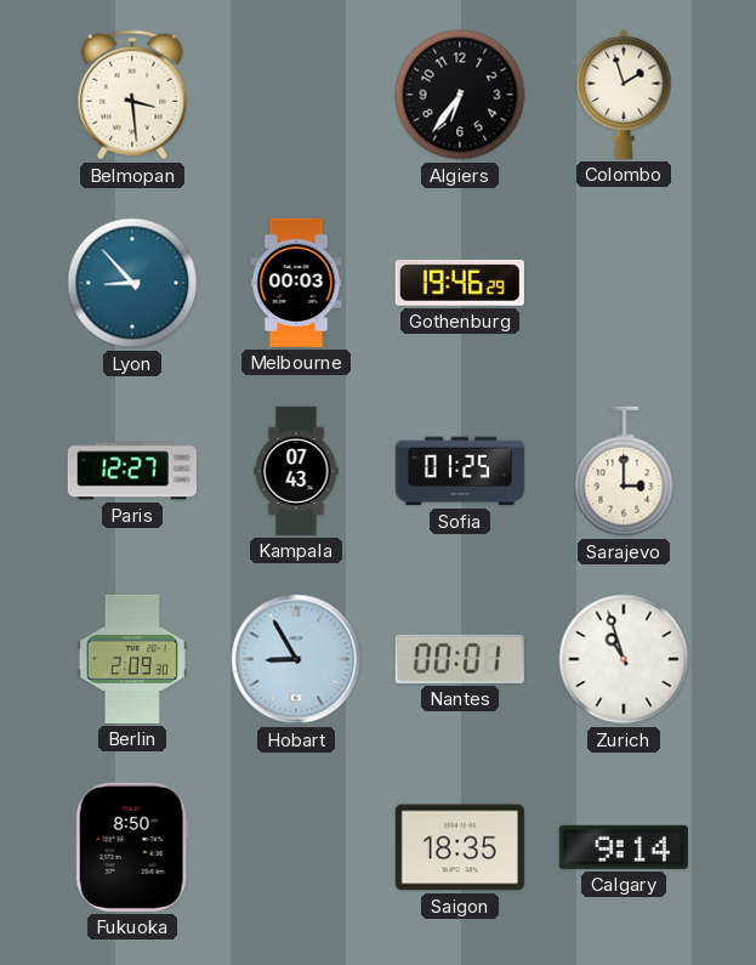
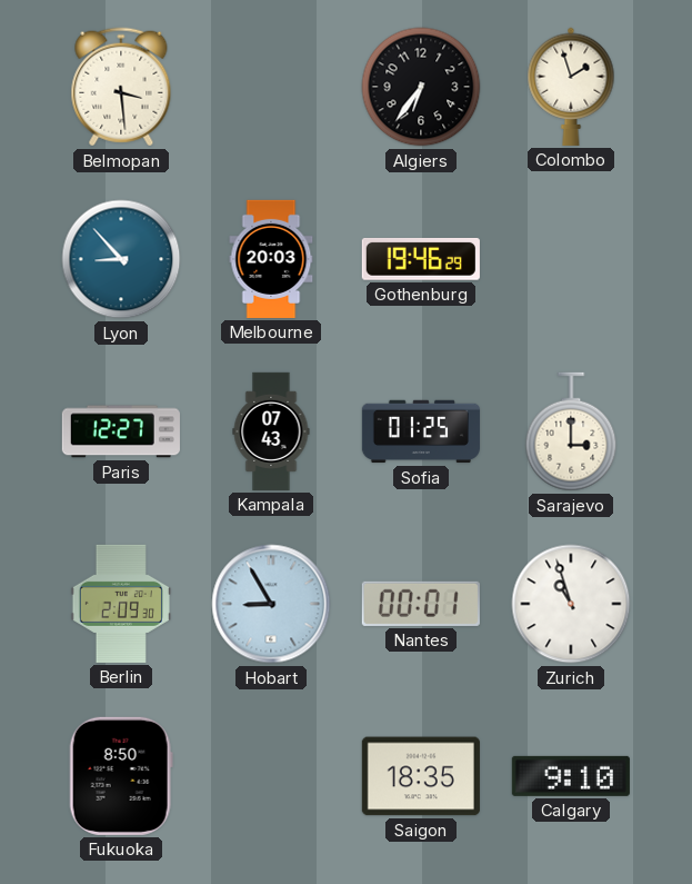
Melbourne: 00:03 -> 20:03
Calgary: 9:14 -> 9:10
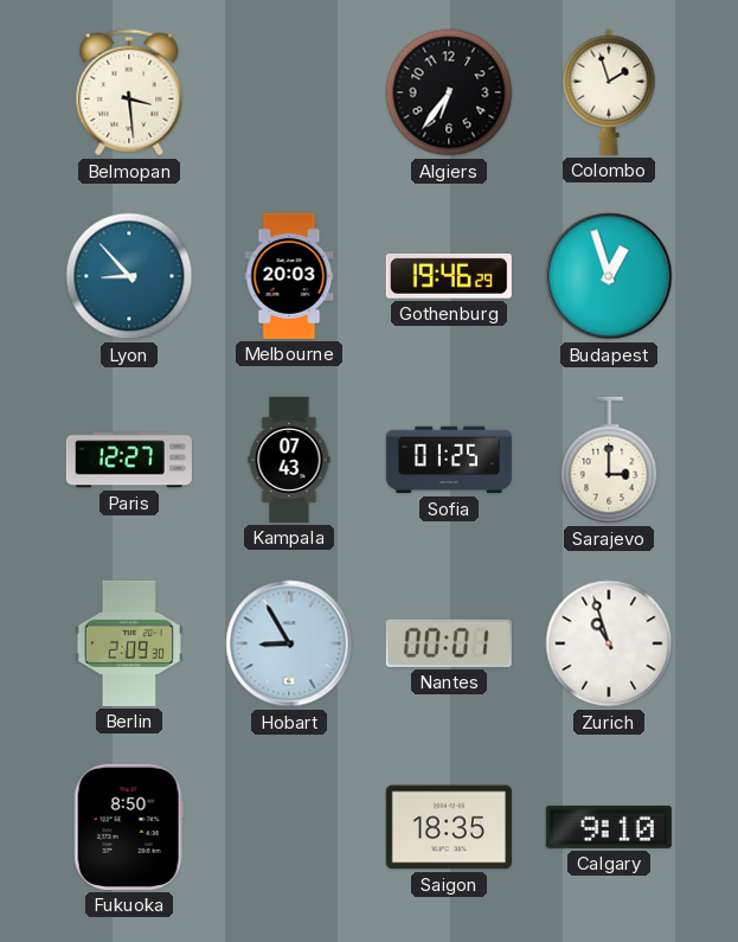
Budapest: none -> 12:57
